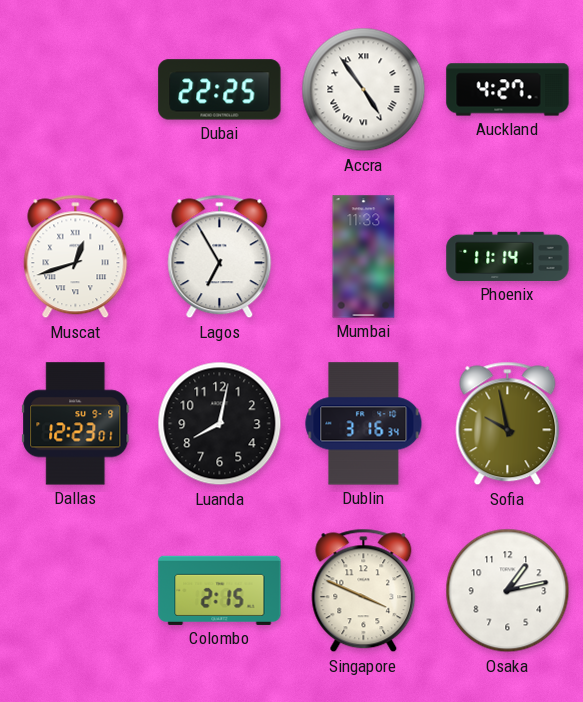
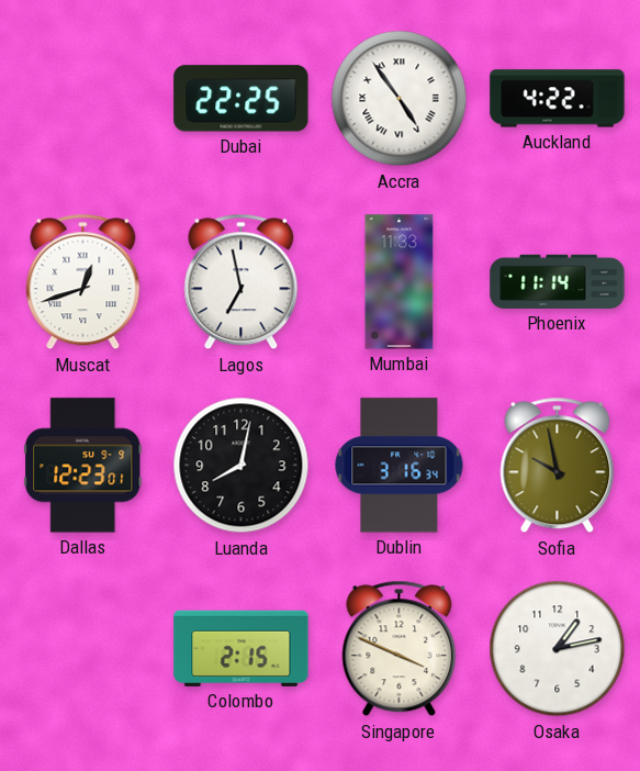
Auckland: 4:27 -> 4:22
Lagos: 6:55 -> 6:58
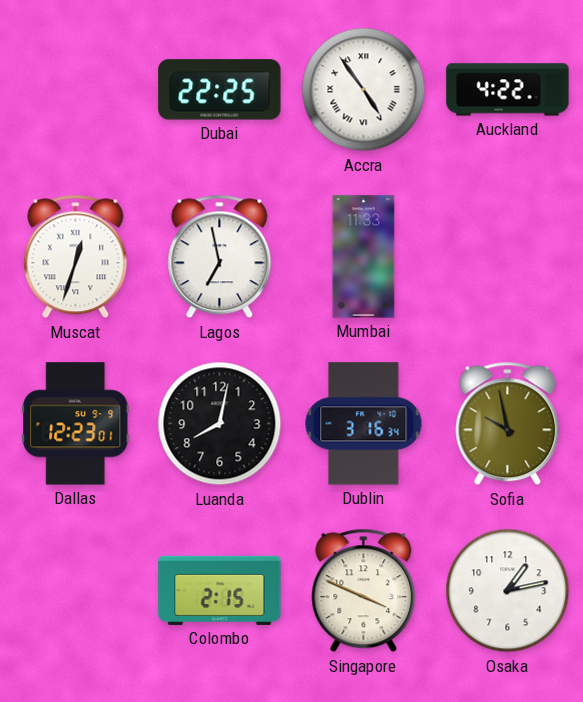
Muscat: 12:42 -> 12:33
Phoenix: 11:14 -> none
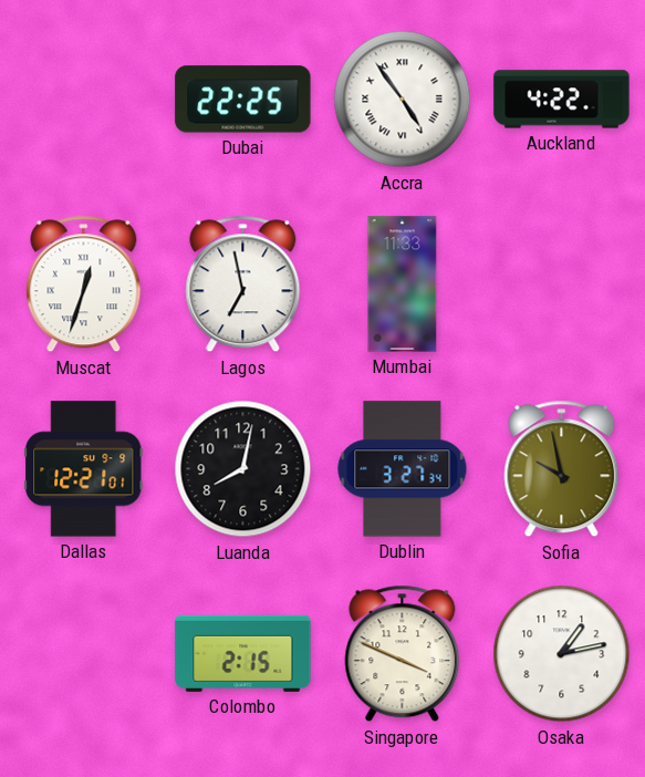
Dallas: 12:23 -> 12:21
Dublin: 3:16 -> 3:27
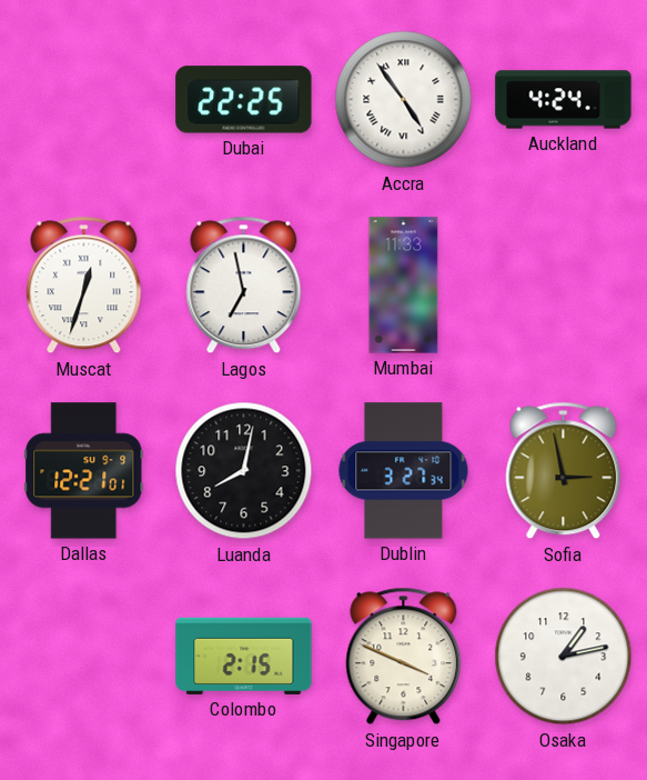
Auckland: 4:22 -> 4:24
Sofia: 9:58 -> 2:58
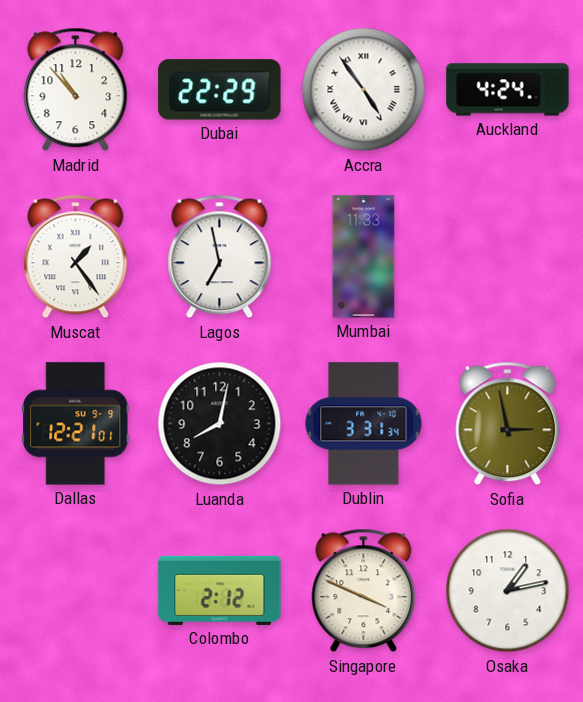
Madrid: none -> 10:53
Dubai: 22:25 -> 22:29
Muscat: 12:33 -> 1:24
Dublin: 3:27 -> 3:31
Colombo: 2:15 -> 2:12
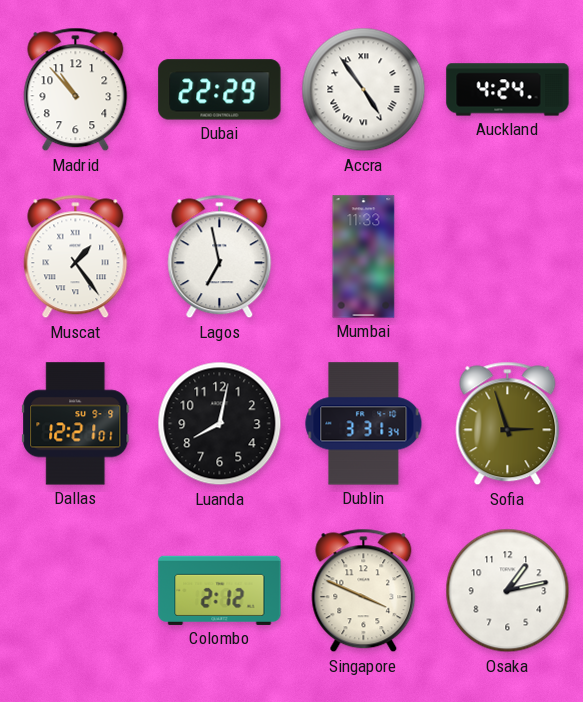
Sofia: 2:58 -> 2:57
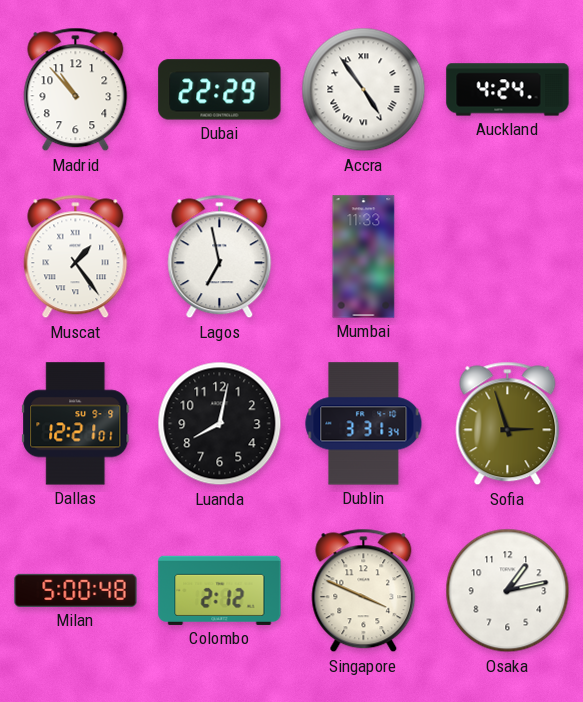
Milan: none -> 5:00
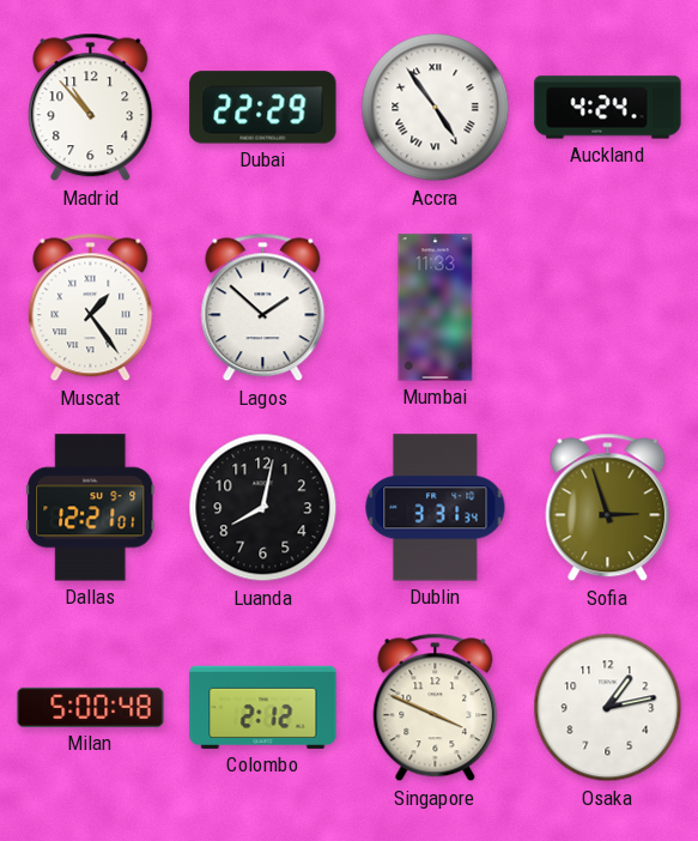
Lagos: 6:58 -> 1:52
